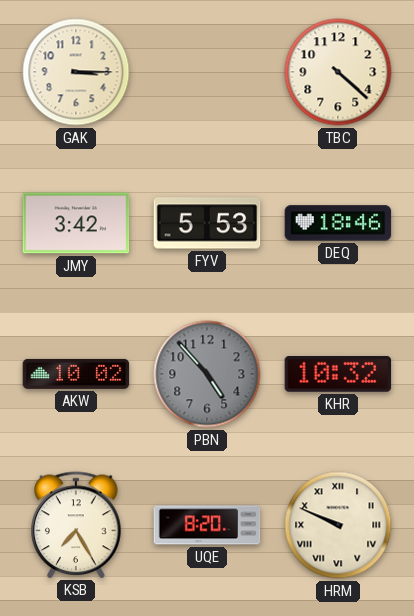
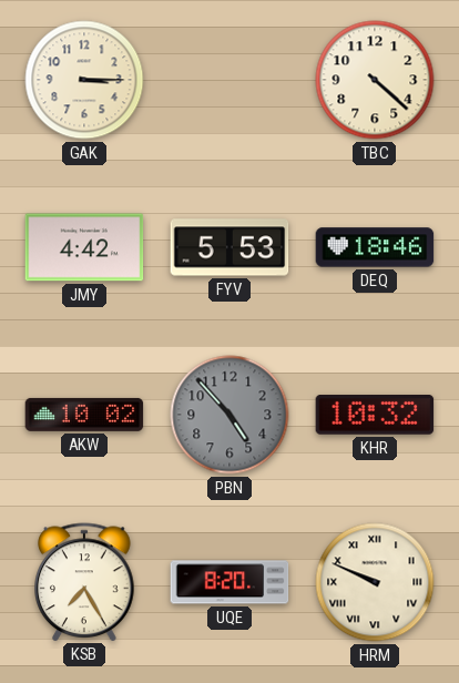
JMY: 3:42 -> 4:42
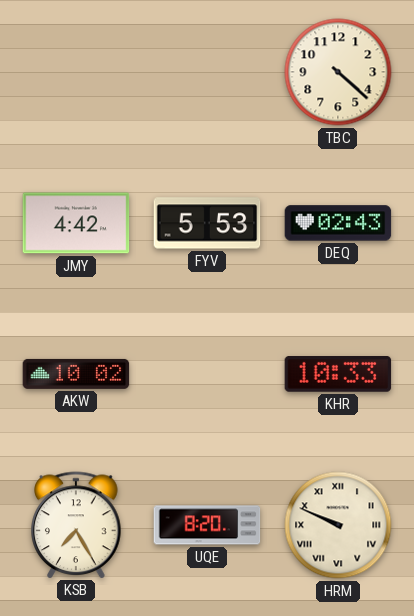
GAK: 3:15 -> none
DEQ: 18:46 -> 02:43
PBN: 4:53 -> none
KHR: 10:32 -> 10:33
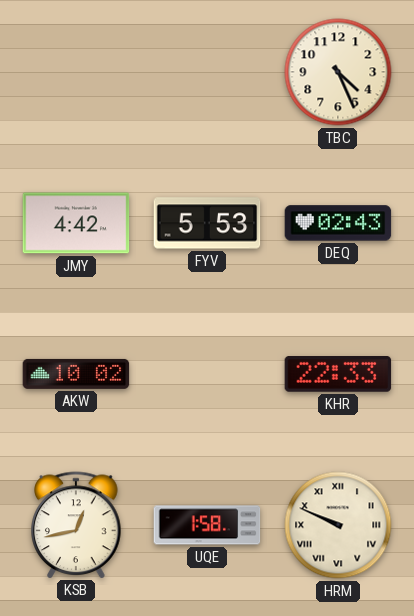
TBC: 4:22 -> 4:26
KHR: 10:33 -> 22:33
KSB: 7:25 -> 12:43
UQE: 8:20 -> 1:58
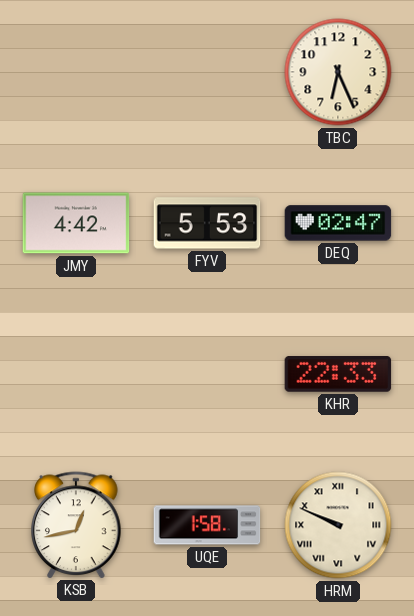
TBC: 4:26 -> 6:26
DEQ: 02:43 -> 02:47
AKW: 10:02 -> none
